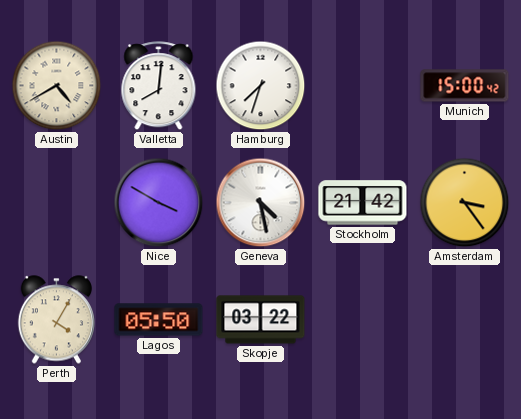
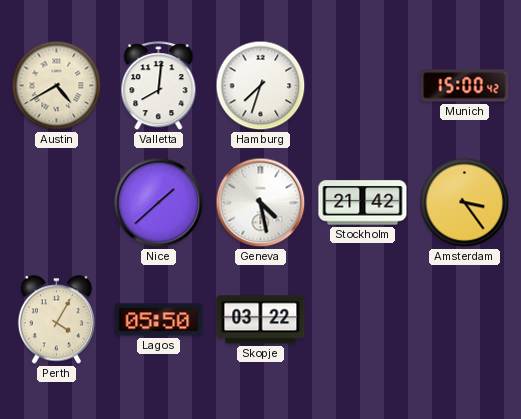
Nice: 3:50 -> 1:38
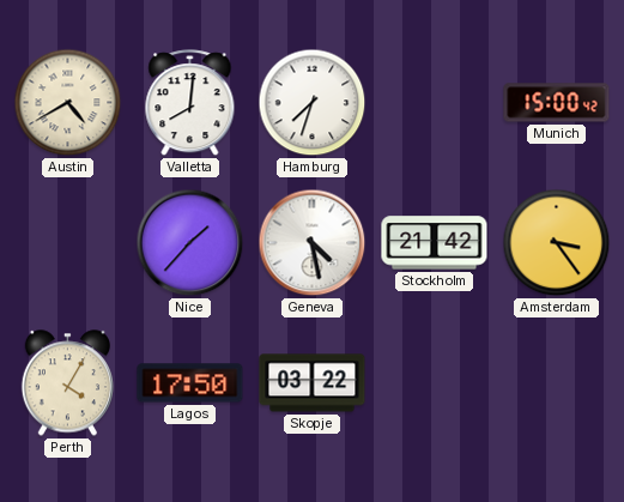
Nice: 1:38 -> 1:37
Lagos: 05:50 -> 17:50
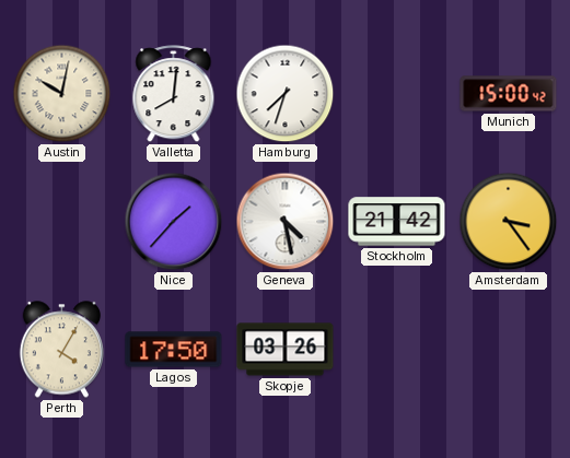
Austin: 4:40 -> 10:02
Skopje: 03:22 -> 03:26
